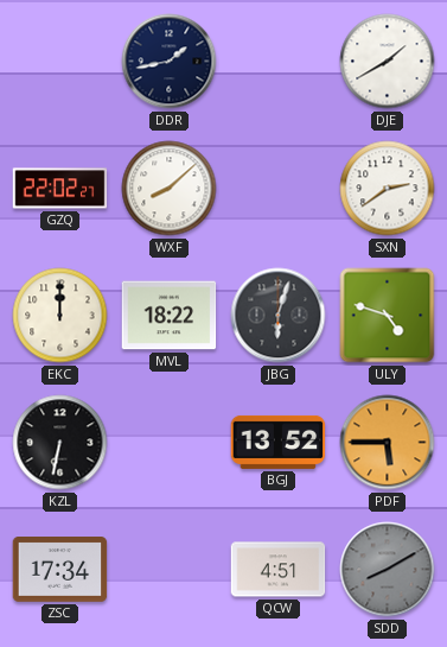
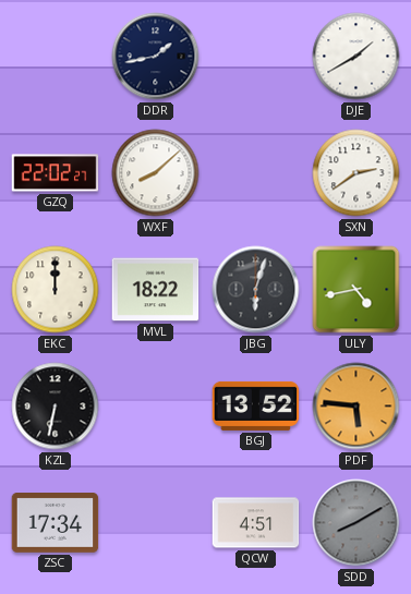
ULY: 4:48 -> 4:43
PDF: 5:45 -> 5:46
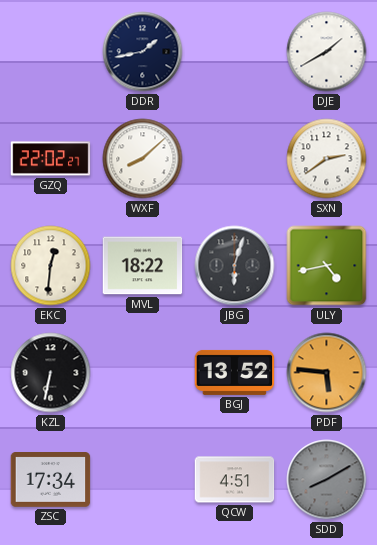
EKC: 12:00 -> 12:31
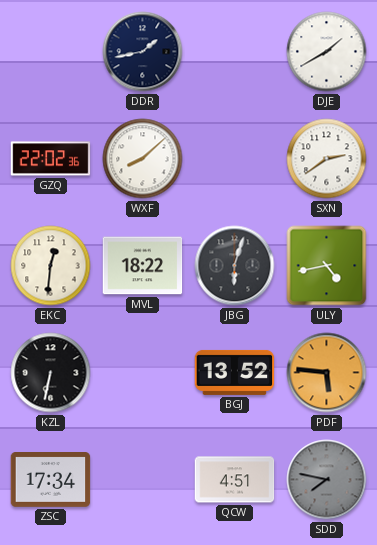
GZQ: 22:02:27 -> 22:02:36
SDD: 8:10 -> 7:47
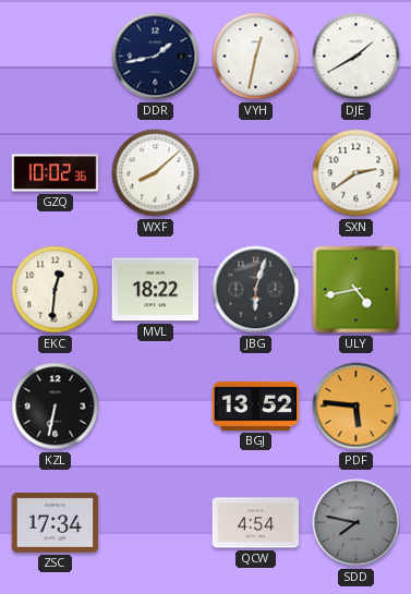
VYH: none -> 12:32
GZQ: 22:02 -> 10:02
QCW: 4:51 -> 4:54
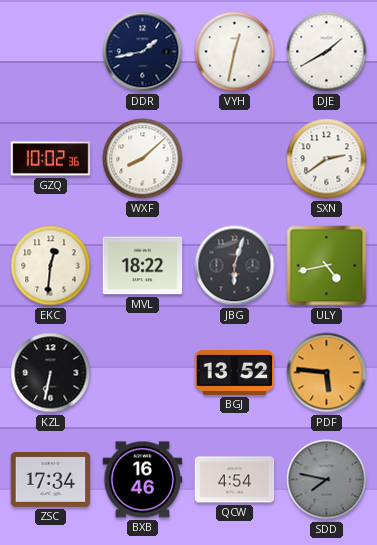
BXB: none -> 16:46
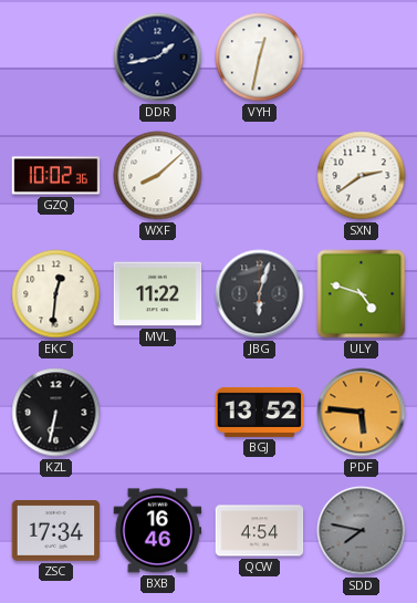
DJE: 1:40 -> none
MVL: 18:22 -> 11:22
ULY: 4:43 -> 4:48
